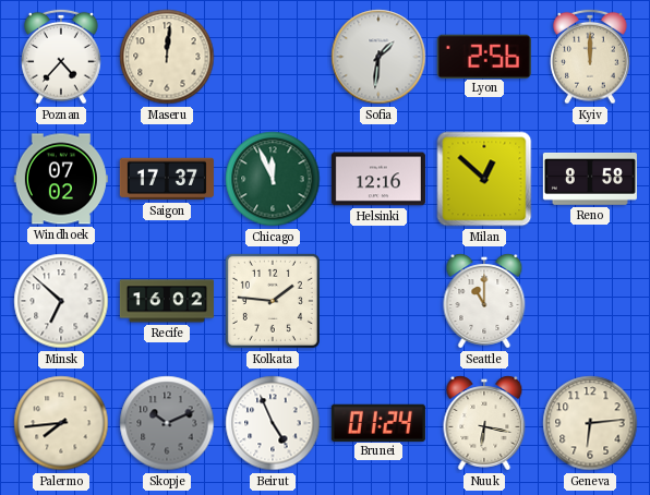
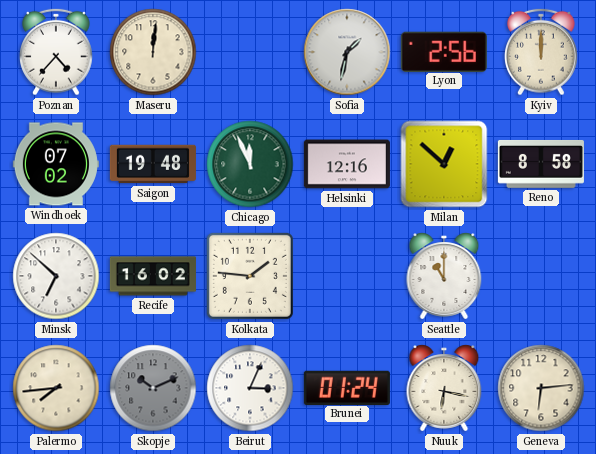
Sofia: 1:31 -> 1:32
Saigon: 17:37 -> 19:48
Beirut: 4:56 -> 3:04
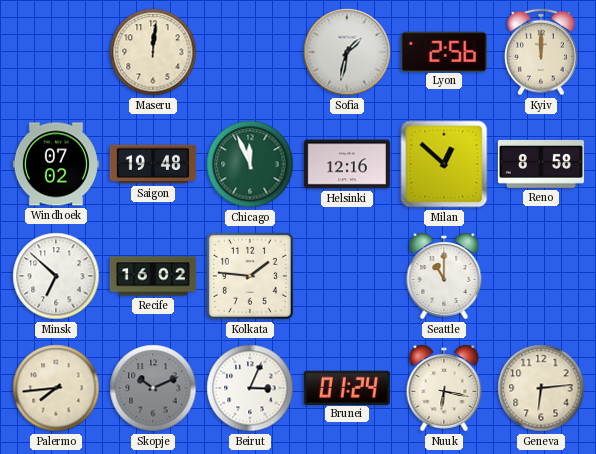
Poznan: 4:37 -> none
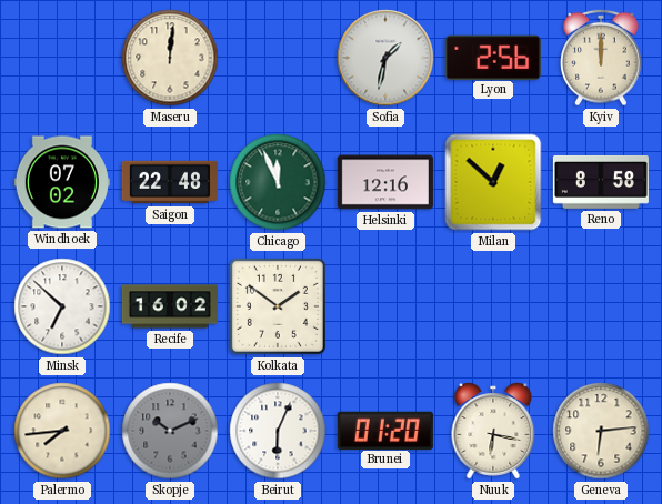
Saigon: 19:48 -> 22:48
Kolkata: 1:46 -> 1:51
Seattle: 11:00 -> none
Beirut: 3:04 -> 6:04
Brunei: 01:24 -> 01:20
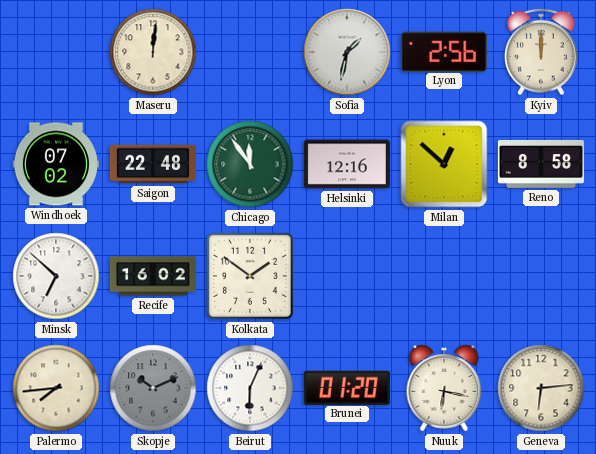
Chicago: 11:56 -> 11:54
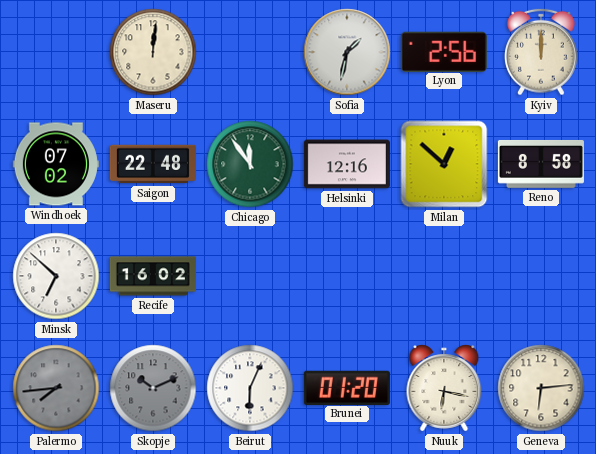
Kolkata: 1:51 -> none
Palermo dial: cream -> grey
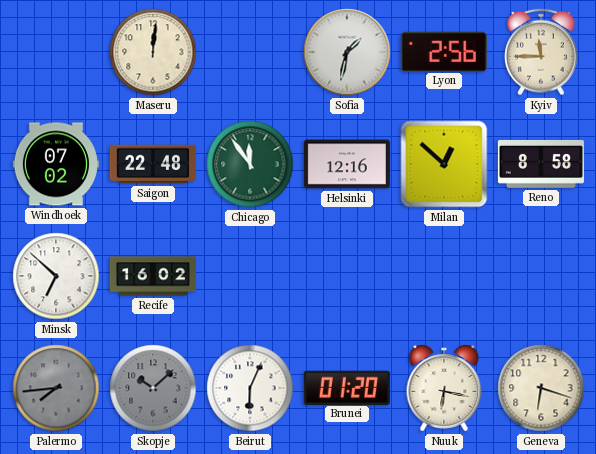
Kyiv: 12:00 -> 11:45
Skopje: 10:11 -> 10:08
Geneva: 6:14 -> 6:18
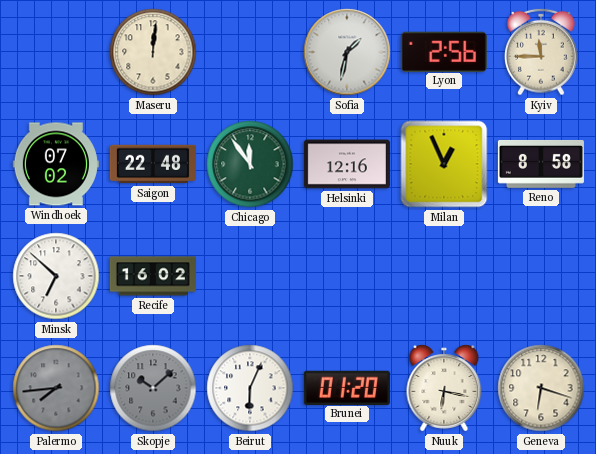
Milan: 12:52 -> 12:56
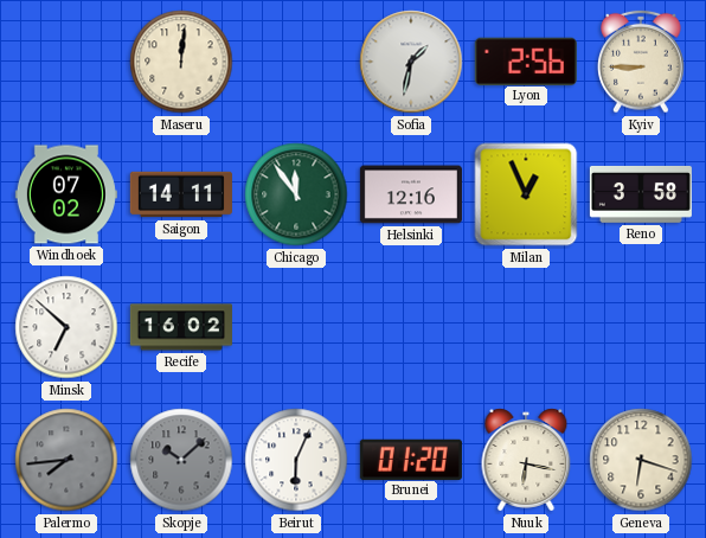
Kyiv: 11:45 -> 8:45
Saigon: 22:48 -> 14:11
Reno: 8:58 -> 3:58
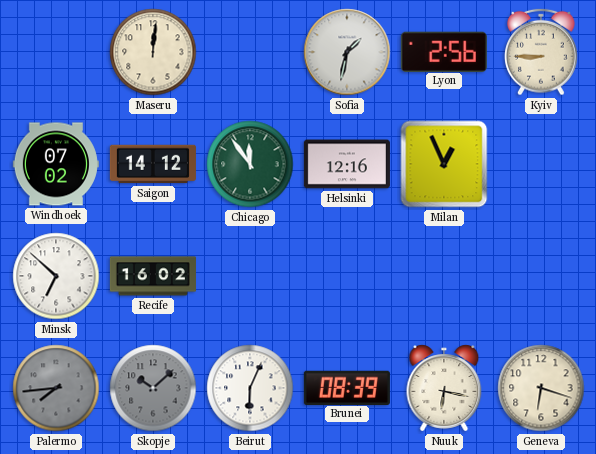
Saigon: 14:11 -> 14:12
Reno: 3:58 -> none
Brunei: 01:20 -> 08:39
